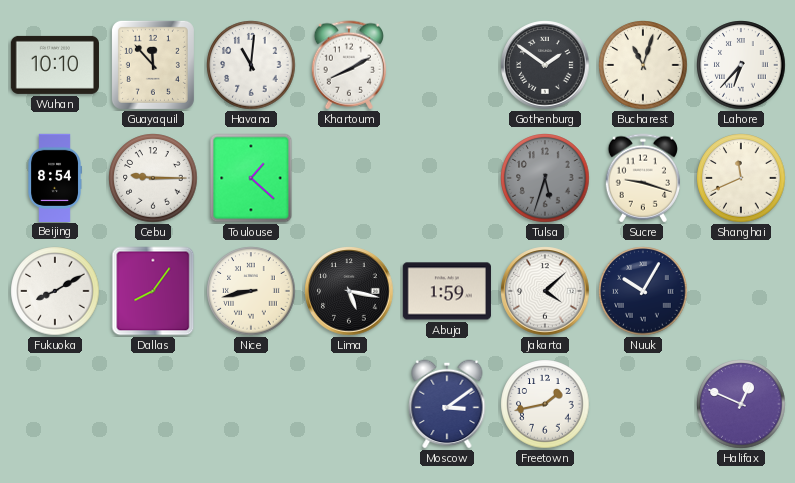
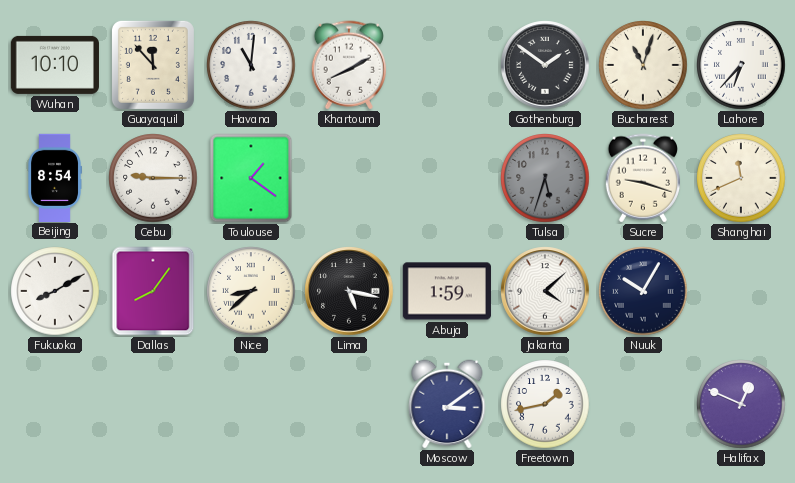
Toulouse: 1:22 -> 1:21
Nice: 8:43 -> 8:38
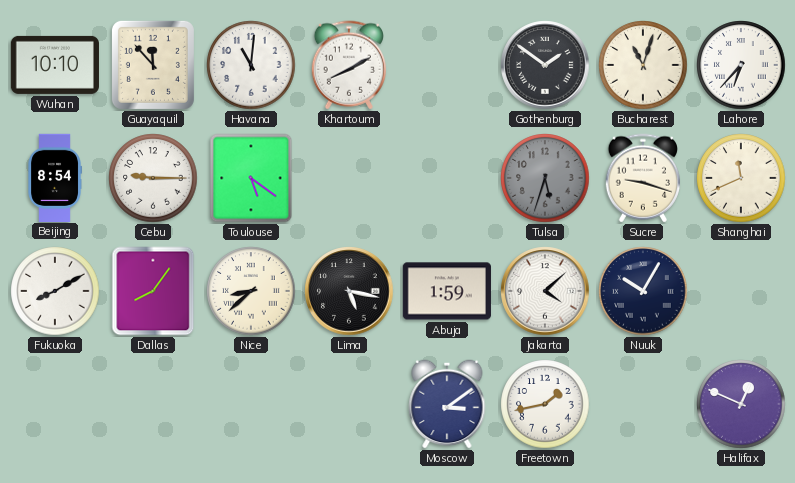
Toulouse: 1:21 -> 5:21
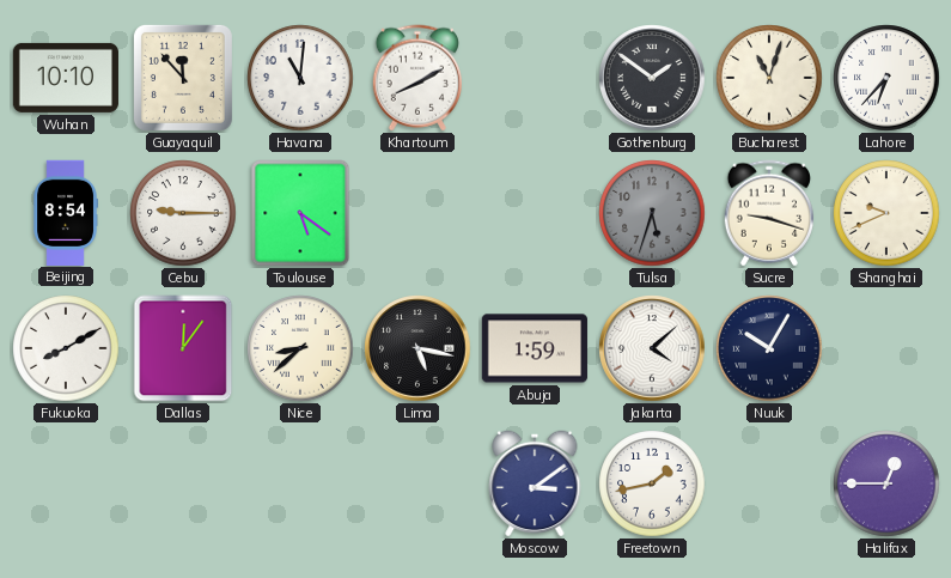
Shanghai: 11:41 -> 9:41
Dallas: 8:06 -> 12:06
Halifax: 12:49 -> 12:45
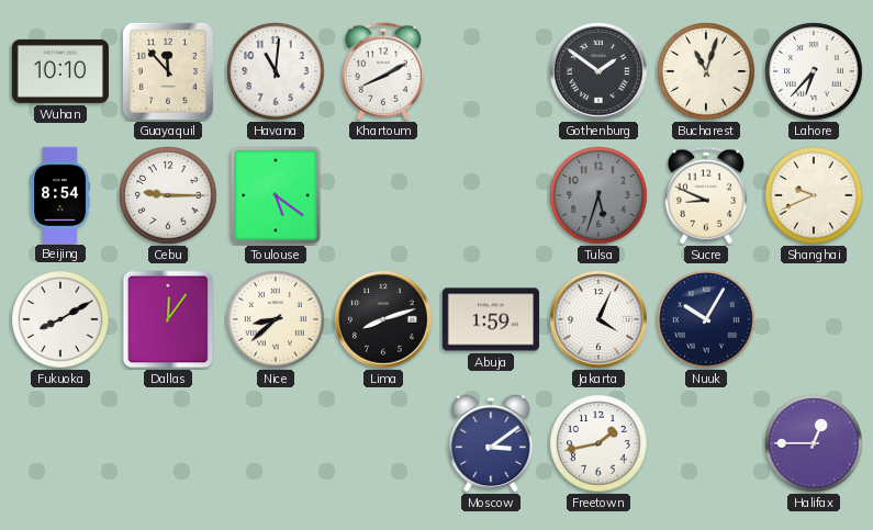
Sucre: 9:18 -> 8:49
Lima: 5:17 -> 8:12
Jakarta: 4:08 -> 4:04
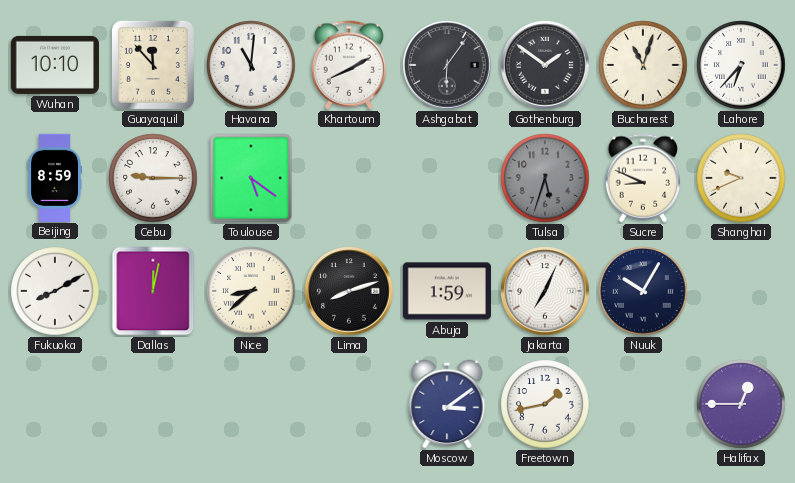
Ashgabat: none -> 6:06
Beijing: 8:54 -> 8:59
Dallas: 12:06 -> 12:02
Jakarta: 4:04 -> 7:04
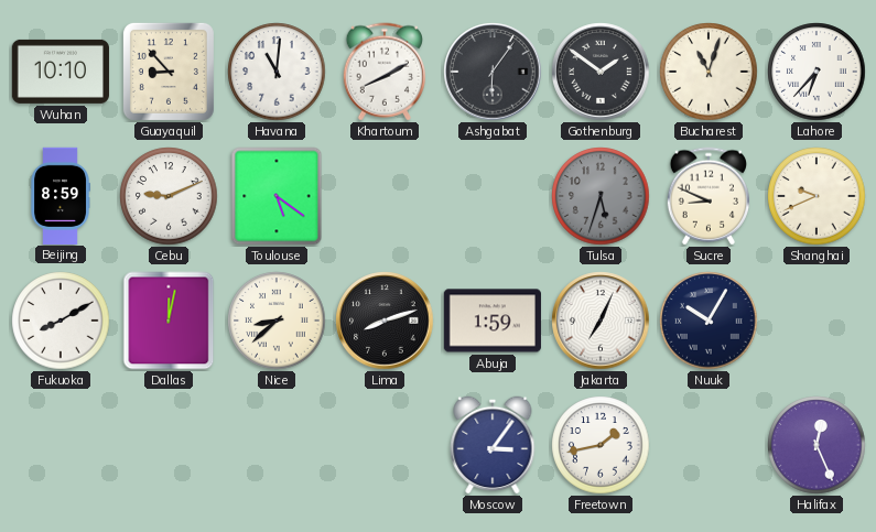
Guayaquil: 11:53 -> 8:53
Cebu: 9:15 -> 9:11
Moscow: 3:09 -> 3:06
Halifax: 12:45 -> 12:26
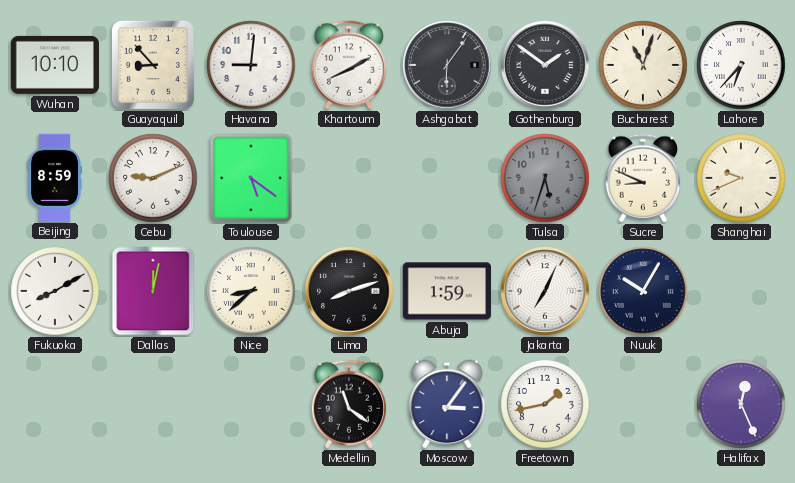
Havana: 11:01 -> 9:01
Medellin: none -> 11:21
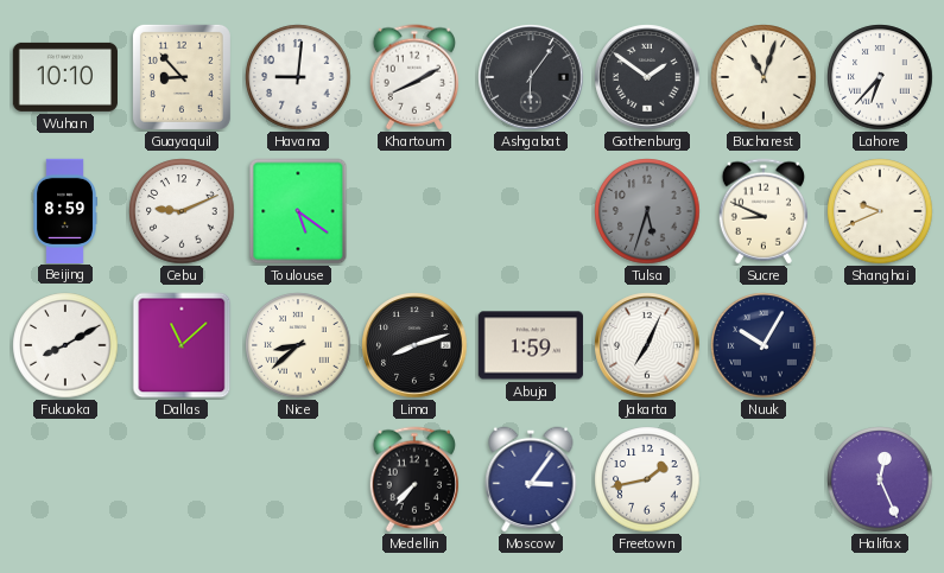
Dallas: 12:02 -> 11:08
Medellin: 11:21 -> 7:37
